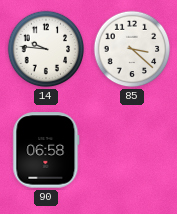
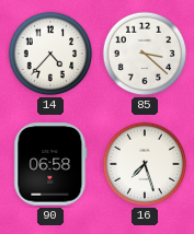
14: 9:46 -> 4:37
16: none -> 7:27
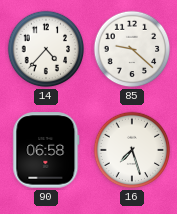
85: 3:22 -> 9:22
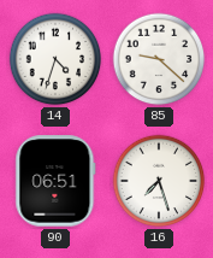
14: 4:37 -> 4:33
90: 06:58 -> 06:51
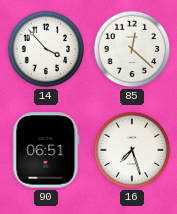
14: 4:33 -> 3:53
85: 9:22 -> 12:22
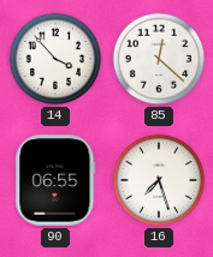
90: 06:51 -> 06:55
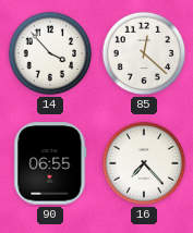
16: 7:27 -> 7:23
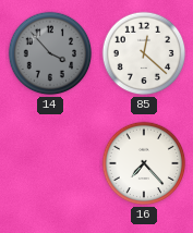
14 dial: white -> grey
90: 06:55 -> none
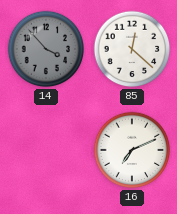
16: 7:23 -> 7:11
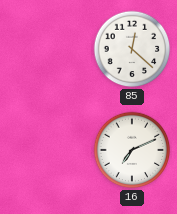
14: 3:53 -> none
